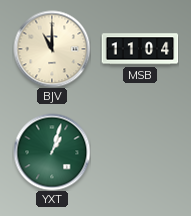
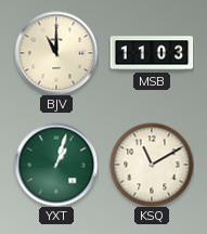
MSB: 11:04 -> 11:03
KSQ: none -> 11:10
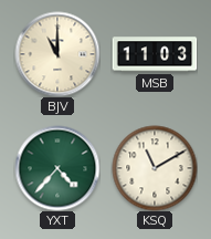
YXT: 1:03 -> 4:37
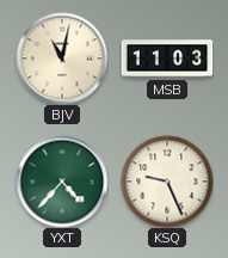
BJV: 11:00 -> 11:02
KSQ: 11:10 -> 9:26
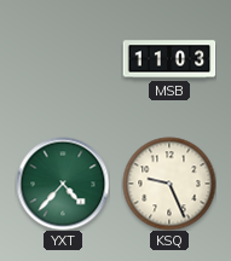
BJV: 11:02 -> none
